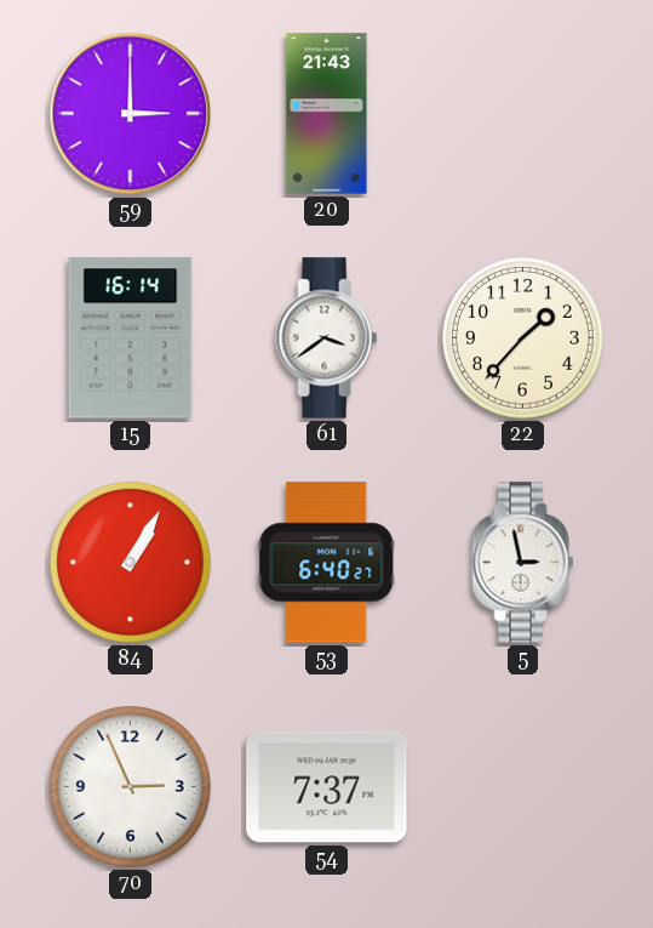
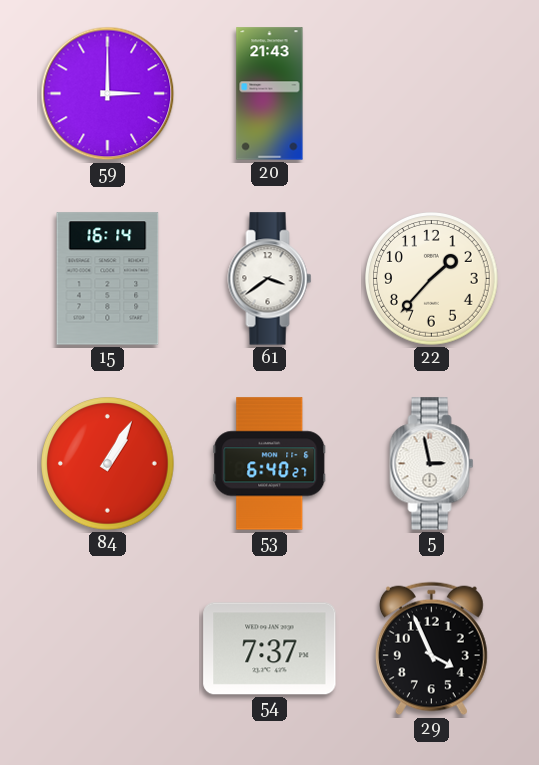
70: 2:56 -> none
29: none -> 3:56
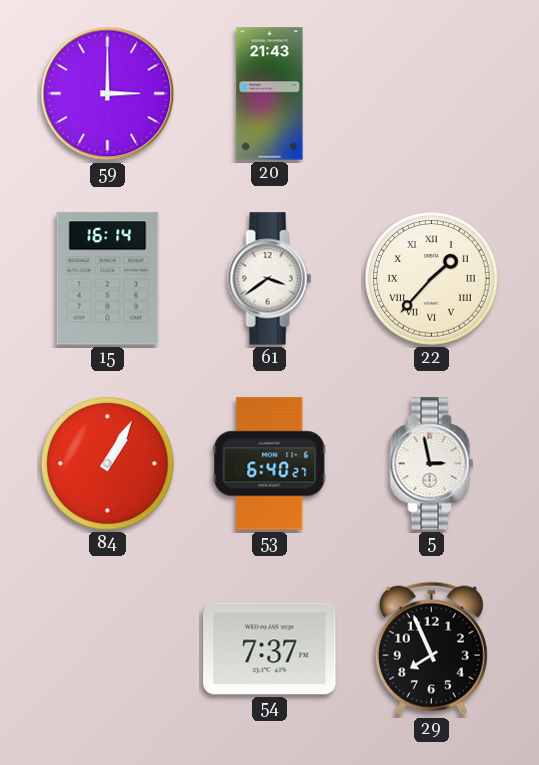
22 numerals: Arabic -> Roman
29: 3:56 -> 7:56
